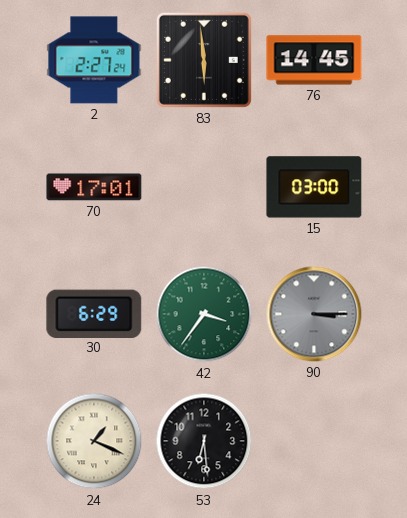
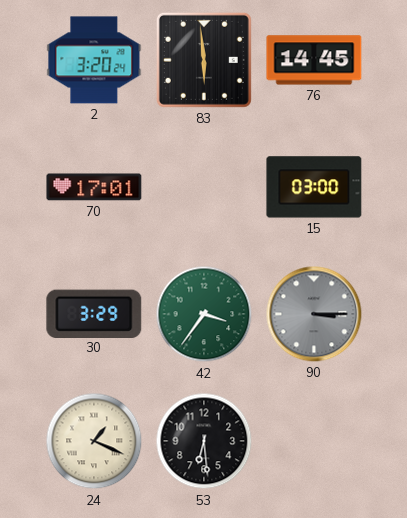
2: 2:27 -> 3:20
30: 6:29 -> 3:29
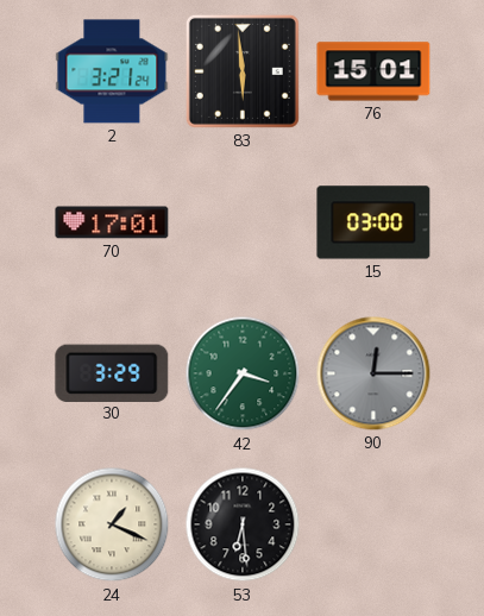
2: 3:20 -> 3:21
76: 14:45 -> 15:01
90: 3:15 -> 12:15
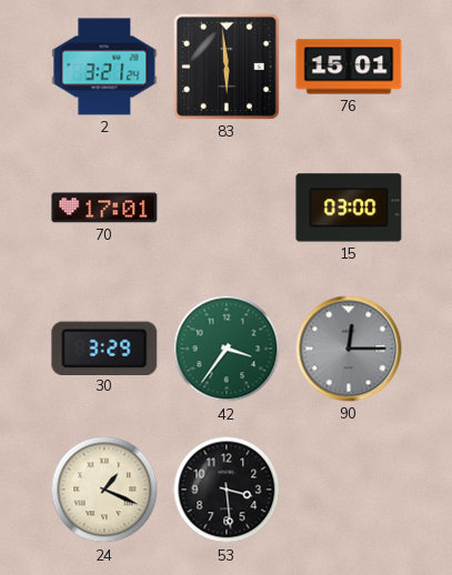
53: 6:29 -> 3:29
